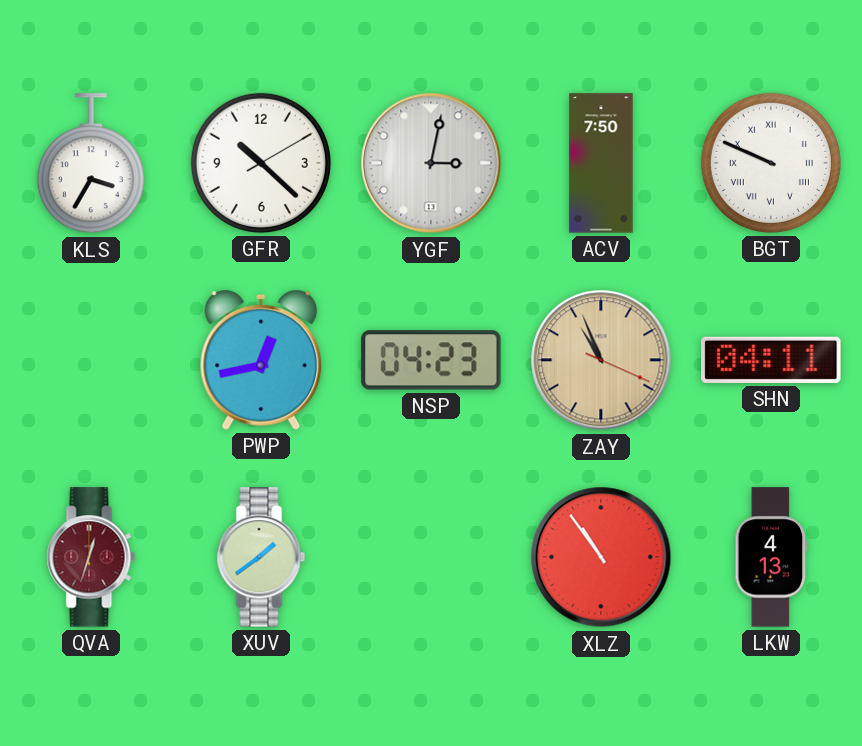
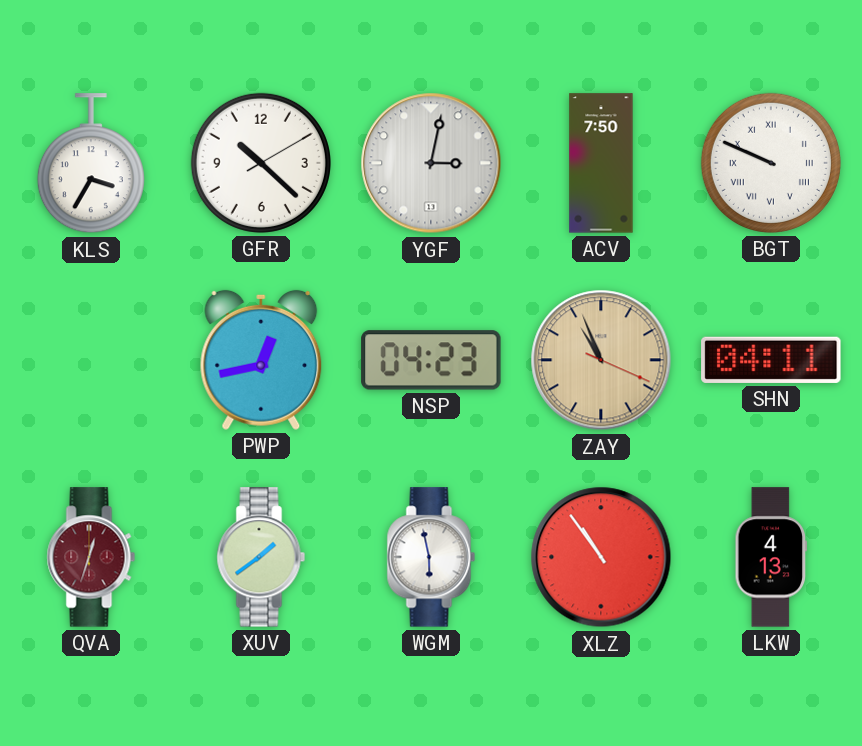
WGM: none -> 5:58
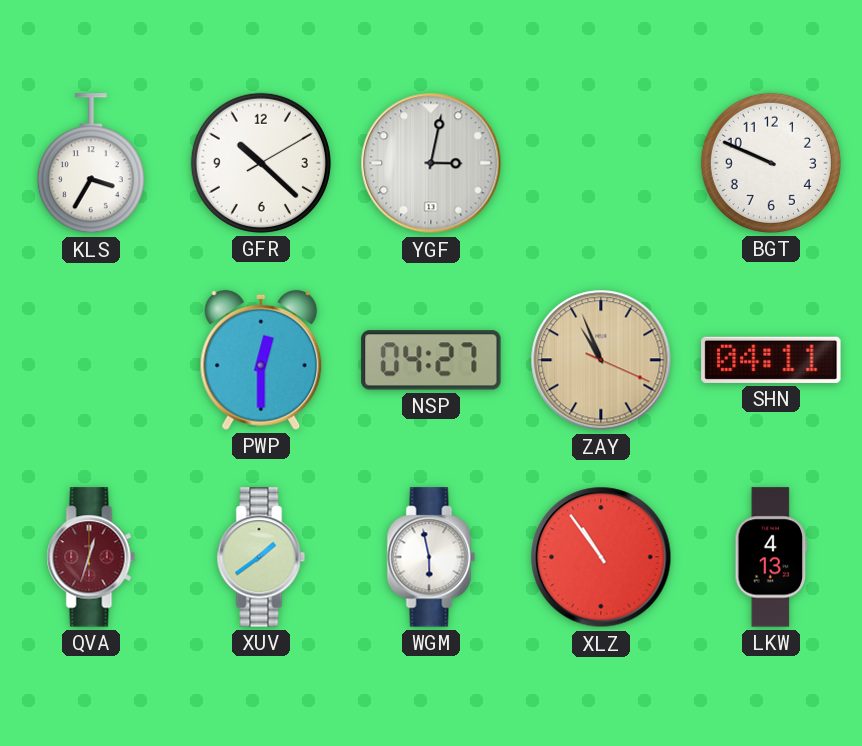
ACV: 7:50 -> none
BGT numerals: Roman -> Arabic
PWP: 12:43 -> 12:30
NSP: 04:23 -> 04:27
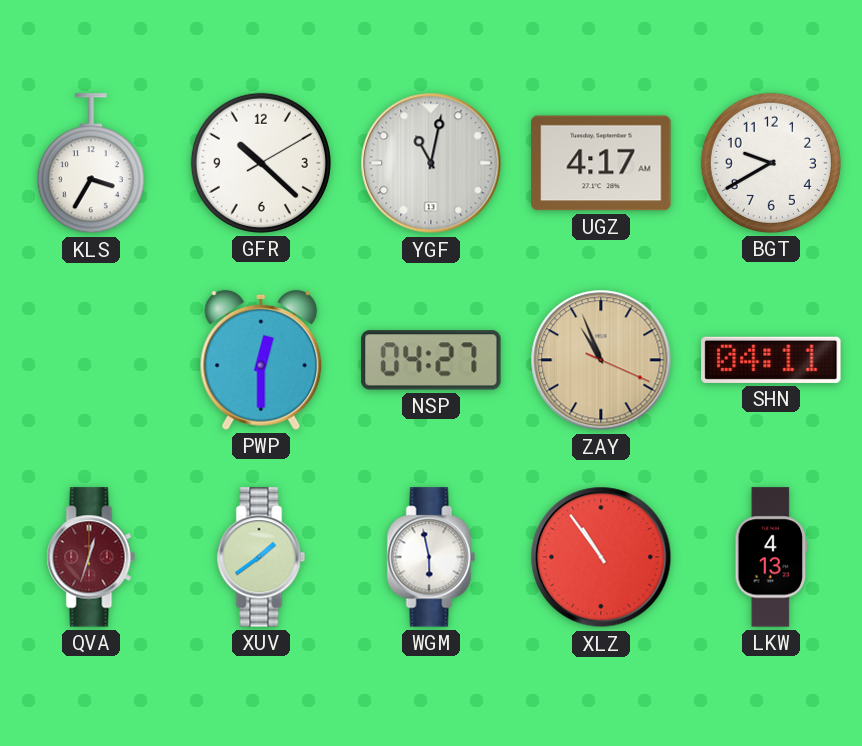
YGF: 3:02 -> 11:02
UGZ: none -> 4:17
BGT: 9:49 -> 9:40
